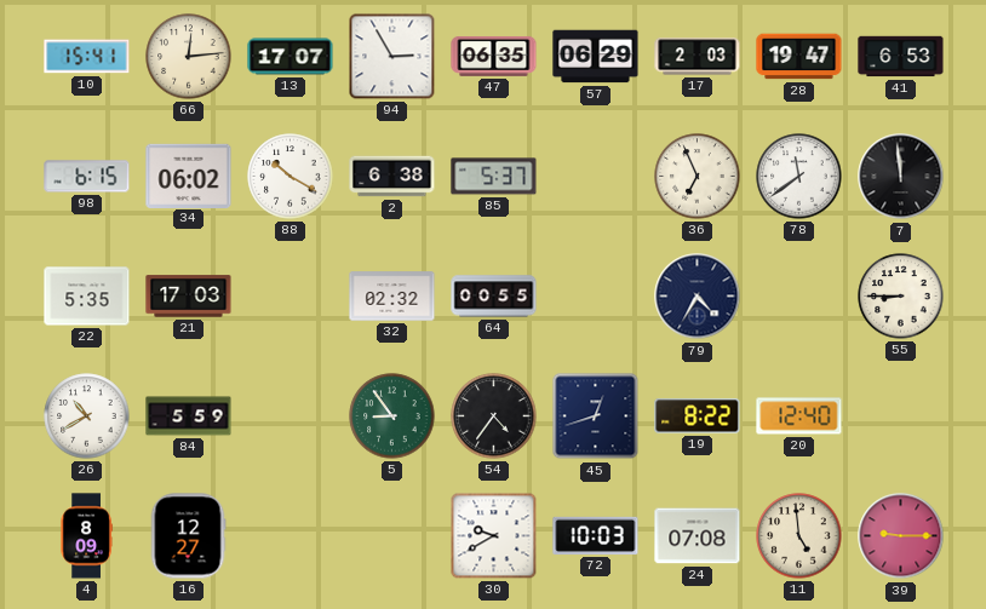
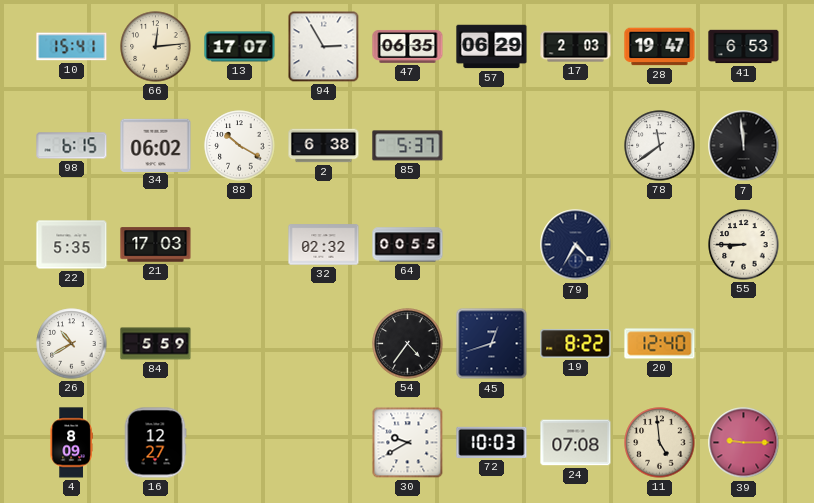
36: 6:56 -> none
5: 8:54 -> none
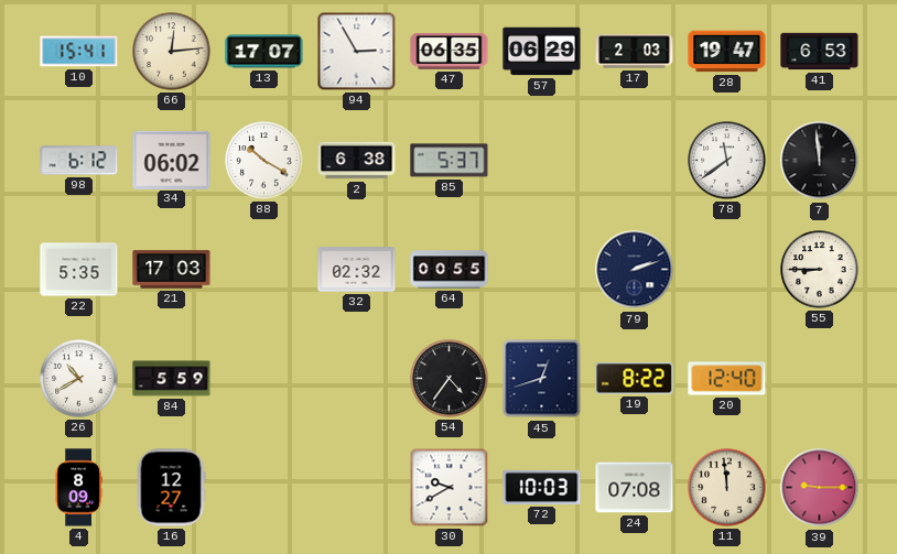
98: 6:15 -> 6:12
79: 4:35 -> 2:12
11: 4:59 -> 11:59
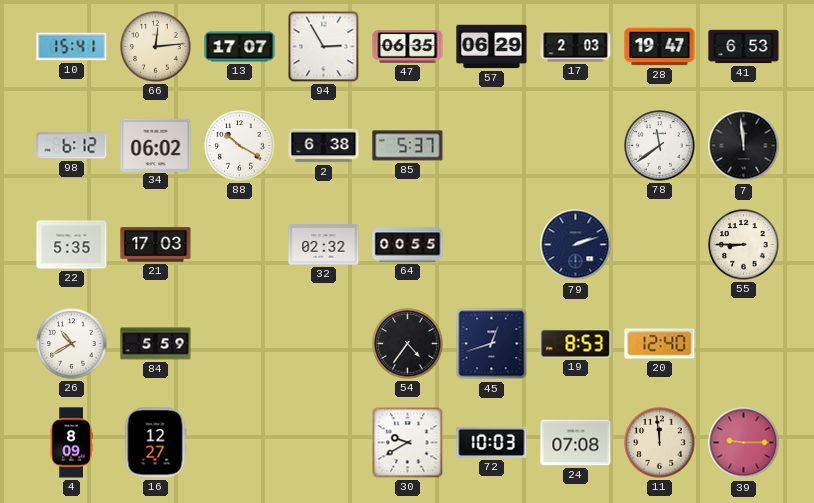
19: 8:22 -> 8:53
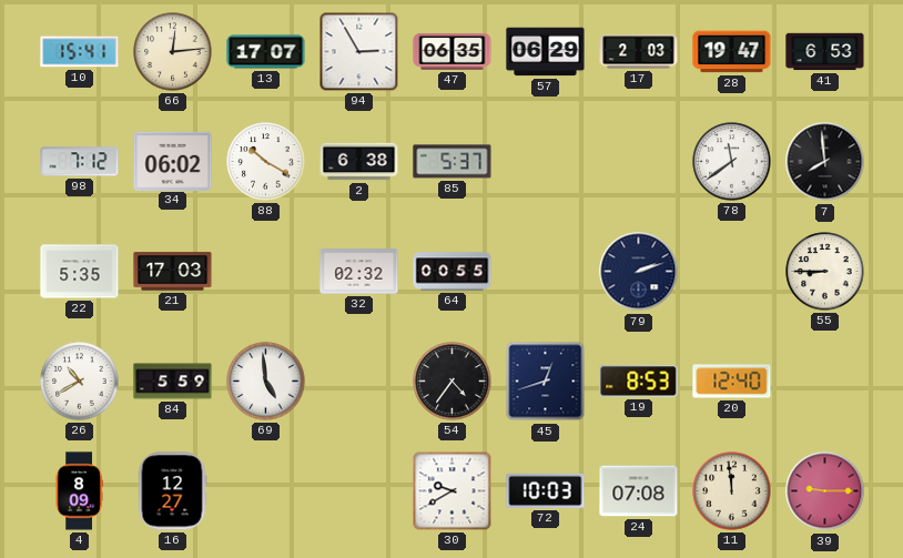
98: 6:12 -> 7:12
7: 11:59 -> 7:59
69: none -> 4:59
